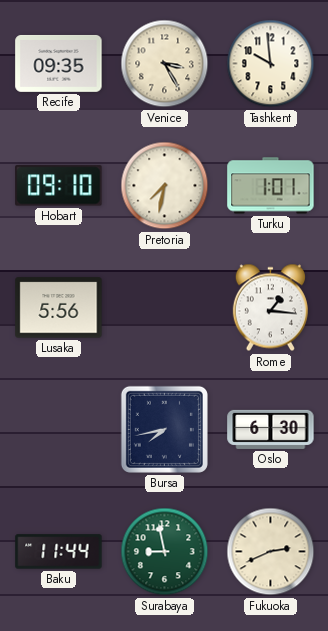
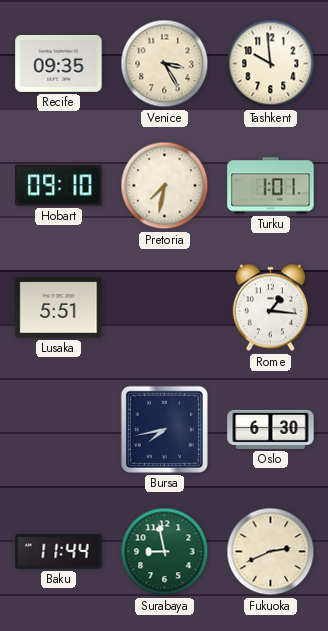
Lusaka: 5:56 -> 5:51
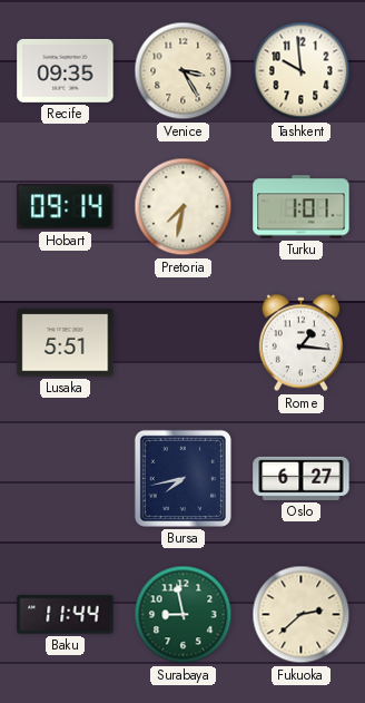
Hobart: 09:10 -> 09:14
Oslo: 6:30 -> 6:27
Fukuoka: 2:41 -> 2:38
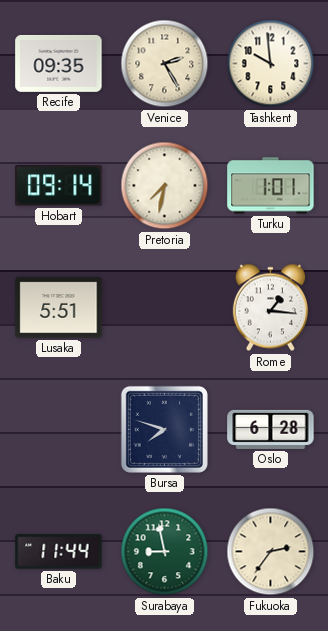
Venice: 3:25 -> 2:25
Bursa: 7:43 -> 7:48
Oslo: 6:27 -> 6:28
Fukuoka: 2:38 -> 2:36
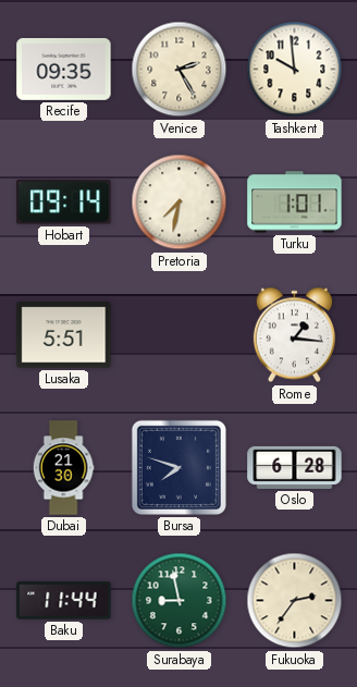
Dubai: none -> 21:30
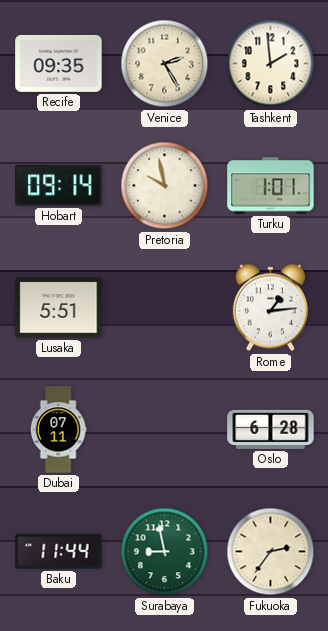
Tashkent: 9:59 -> 1:59
Pretoria: 7:32 -> 9:58
Rome: 1:16 -> 1:14
Dubai: 21:30 -> 07:11
Bursa: 7:48 -> none
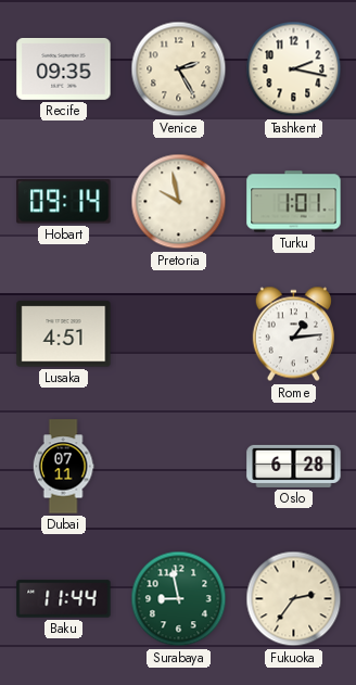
Tashkent: 1:59 -> 2:17
Lusaka: 5:51 -> 4:51
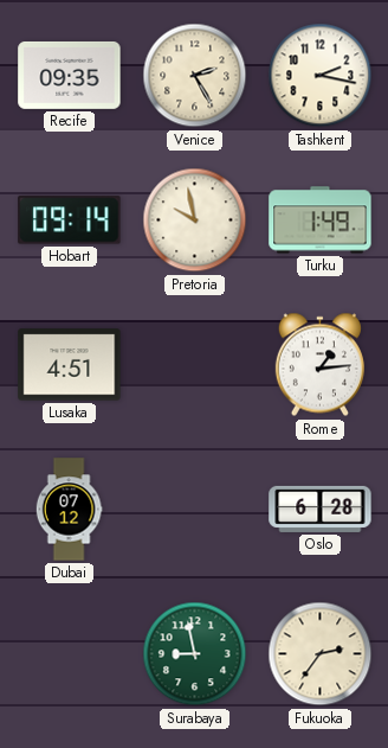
Turku: 1:01 -> 1:49
Dubai: 07:11 -> 07:12
Baku: 11:44 -> none
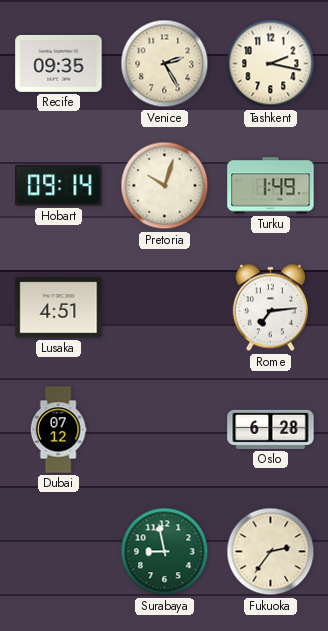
Pretoria: 9:58 -> 10:03
Rome: 1:14 -> 7:14
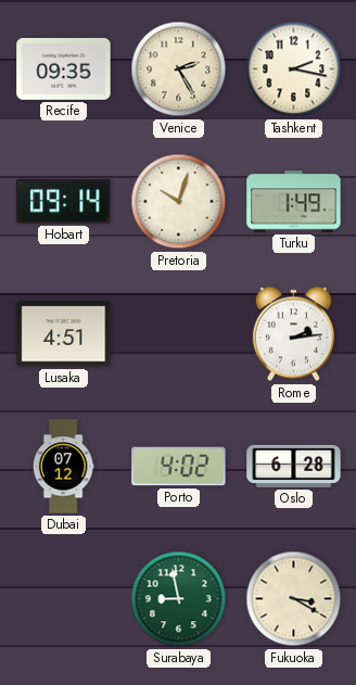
Rome: 7:14 -> 2:14
Porto: none -> 4:02
Fukuoka: 2:36 -> 3:20
